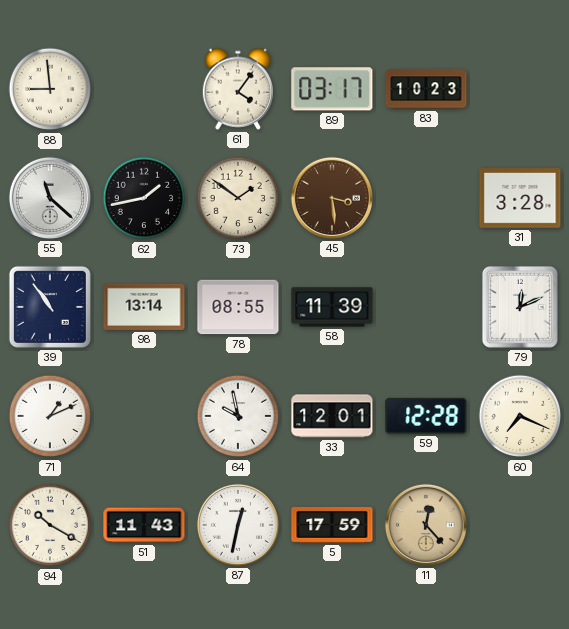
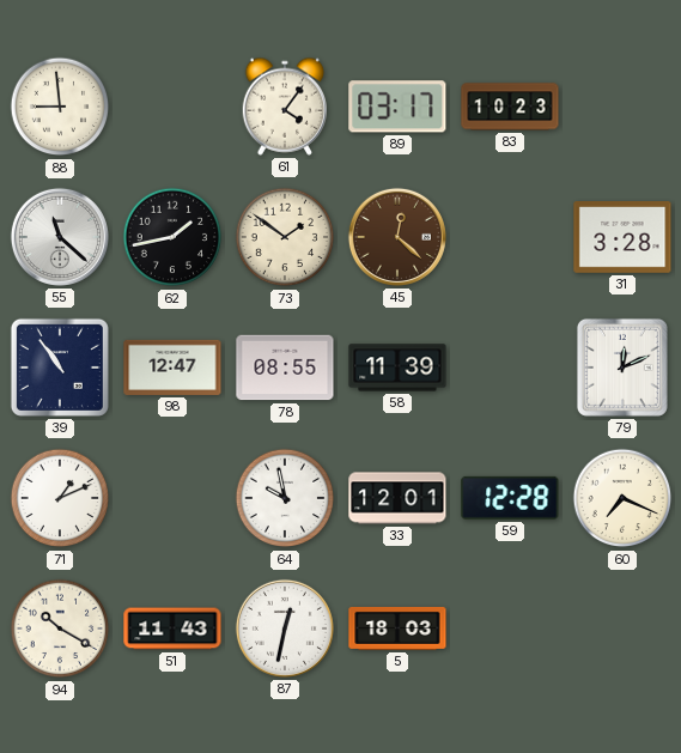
45: 3:29 -> 12:22
98: 13:14 -> 12:47
5: 17:59 -> 18:03
11: 12:23 -> none
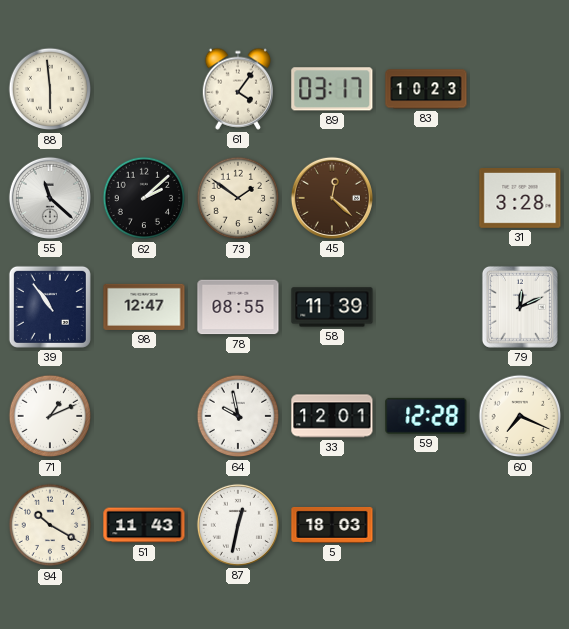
88: 8:59 -> 5:59
62: 1:43 -> 2:08
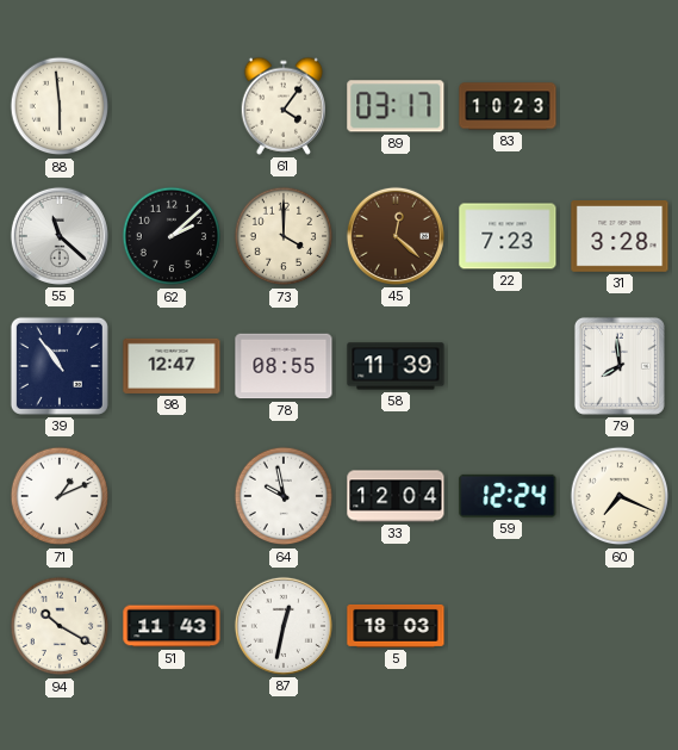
73: 1:51 -> 4:00
22: none -> 7:23
79: 12:11 -> 7:59
33: 12:01 -> 12:04
59: 12:28 -> 12:24
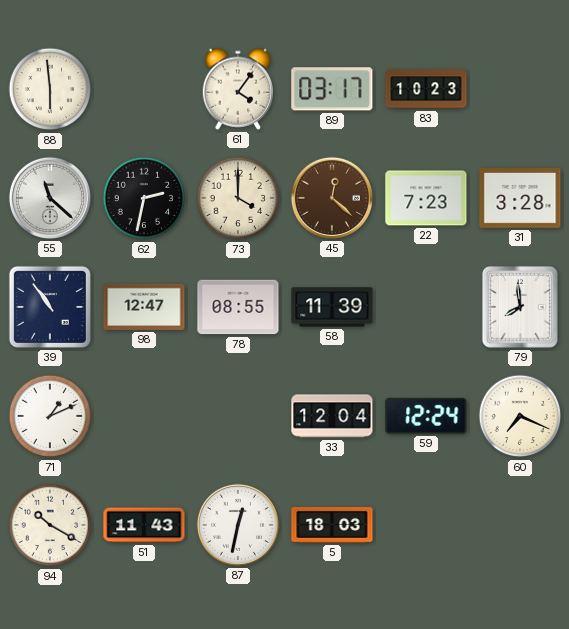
62: 2:08 -> 2:32
64: 9:58 -> none
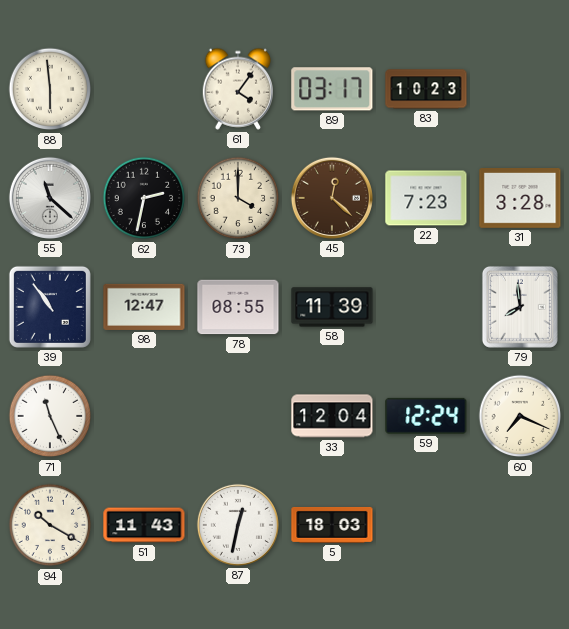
71: 1:11 -> 11:26
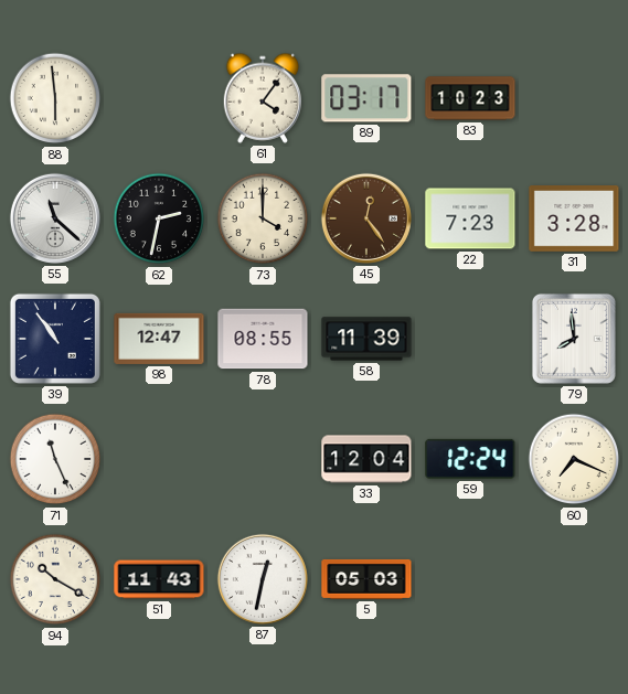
45: 12:22 -> 12:24
5: 18:03 -> 05:03
